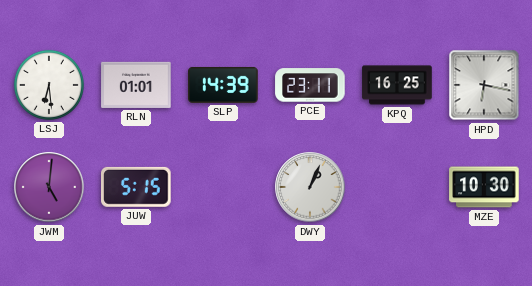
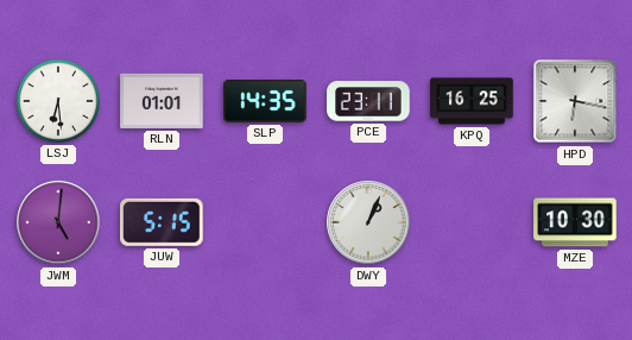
SLP: 14:39 -> 14:35
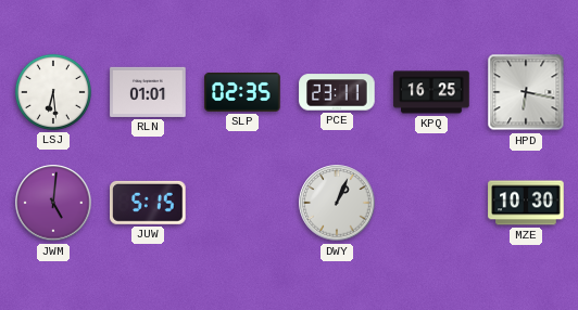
SLP: 14:35 -> 02:35
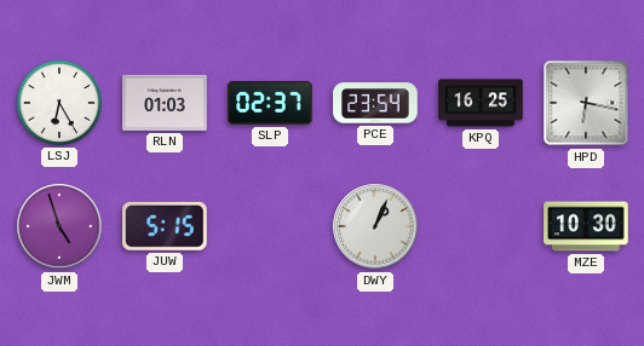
LSJ: 6:29 -> 6:25
RLN: 01:01 -> 01:03
SLP: 02:35 -> 02:37
PCE: 23:11 -> 23:54
JWM: 5:01 -> 4:57
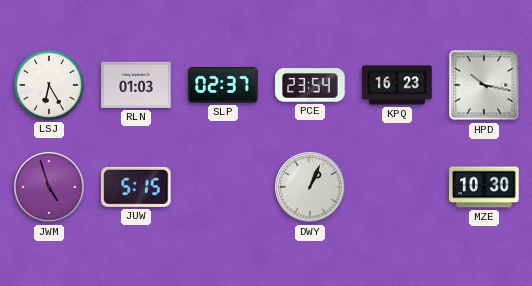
KPQ: 16:25 -> 16:23
HPD: 6:17 -> 10:17
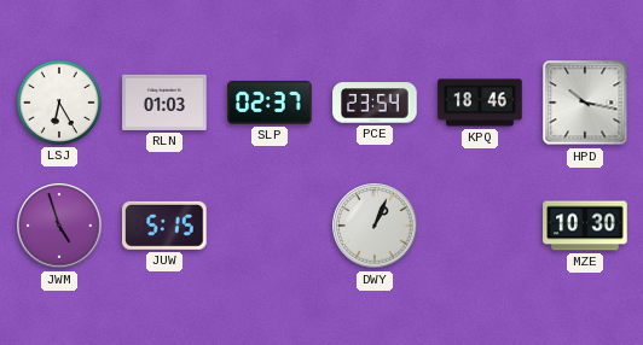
KPQ: 16:23 -> 18:46
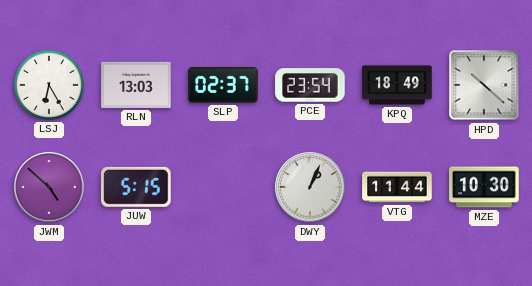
RLN: 01:03 -> 13:03
KPQ: 18:46 -> 18:49
HPD: 10:17 -> 10:22
JWM: 4:57 -> 4:52
VTG: none -> 11:44
